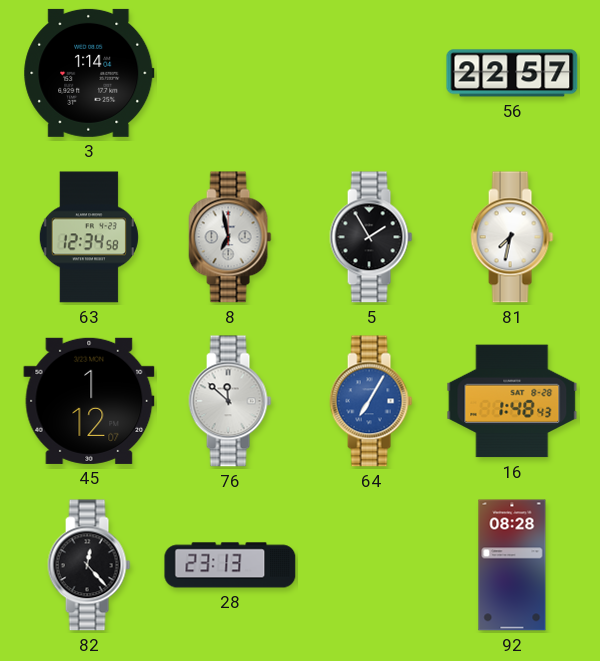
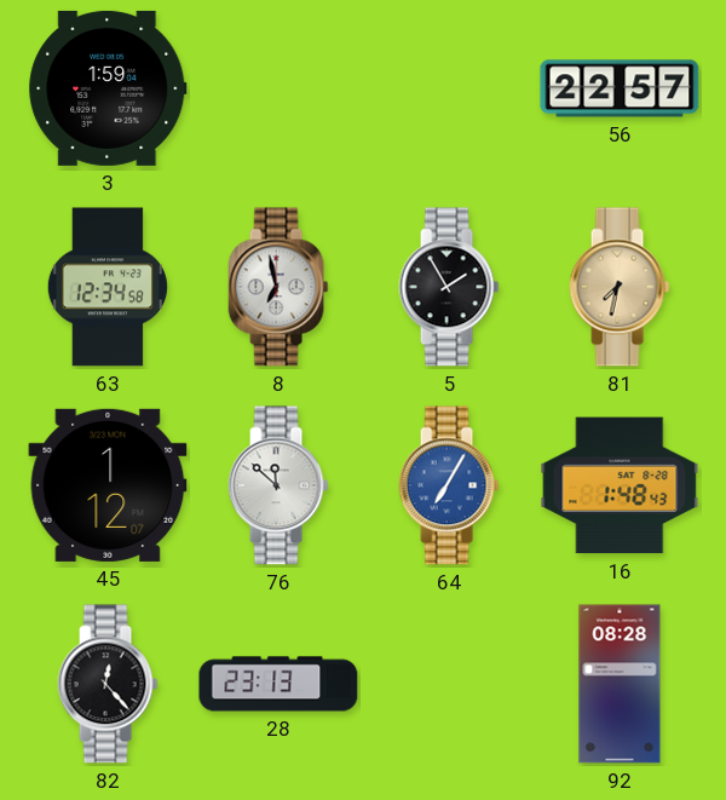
3: 1:14 -> 1:59
81 dial: white -> champagne
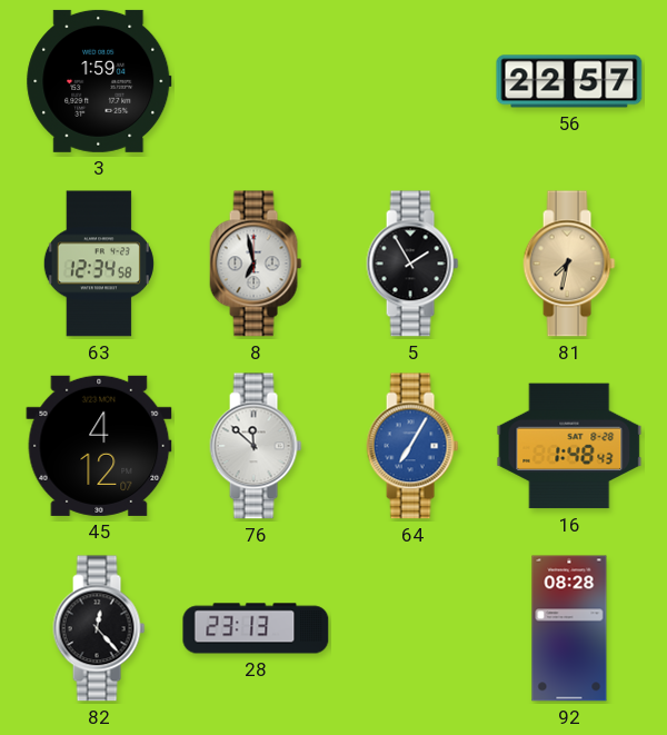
45: 1:12 -> 4:12
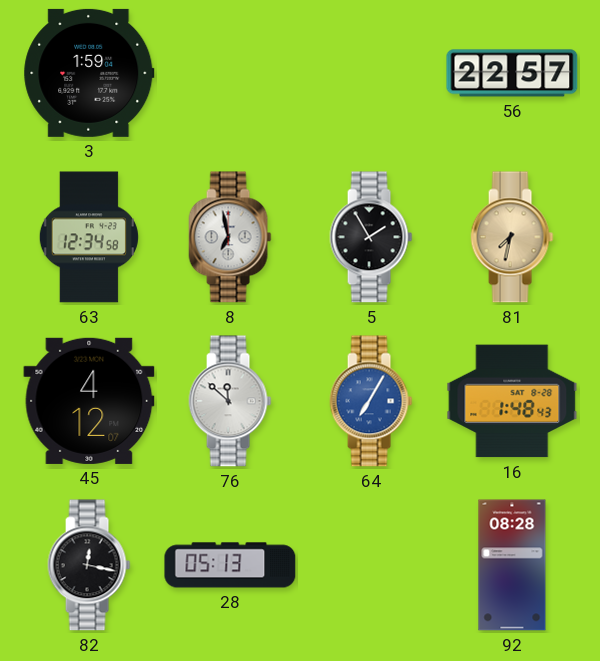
82: 12:23 -> 12:17
28: 23:13 -> 05:13
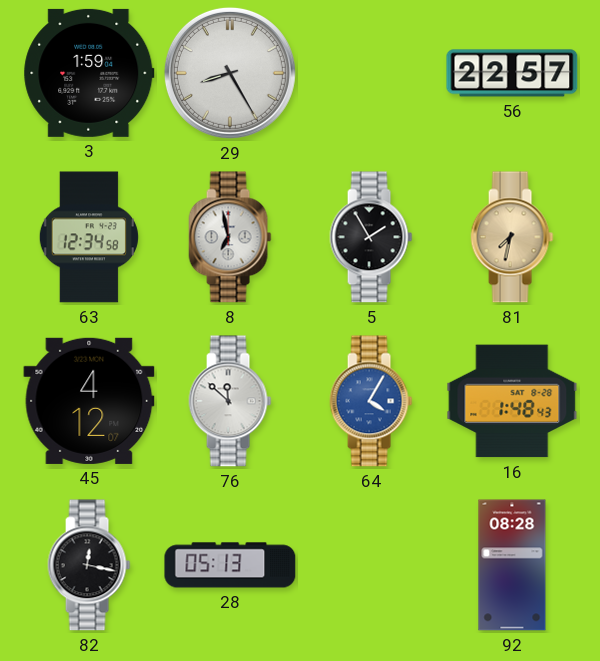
29: none -> 8:25
64: 7:05 -> 4:05
